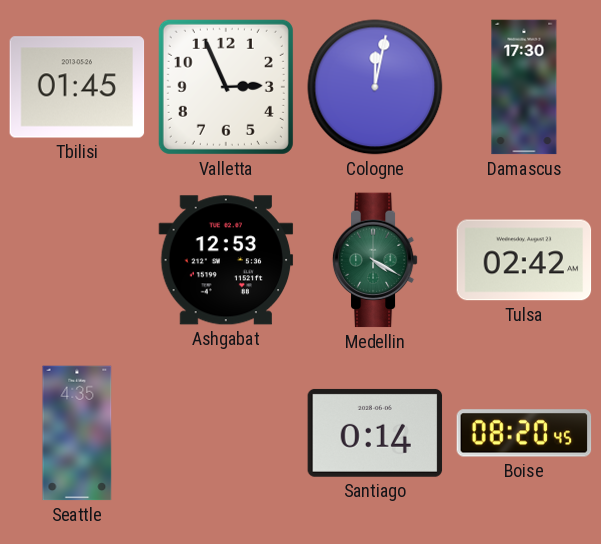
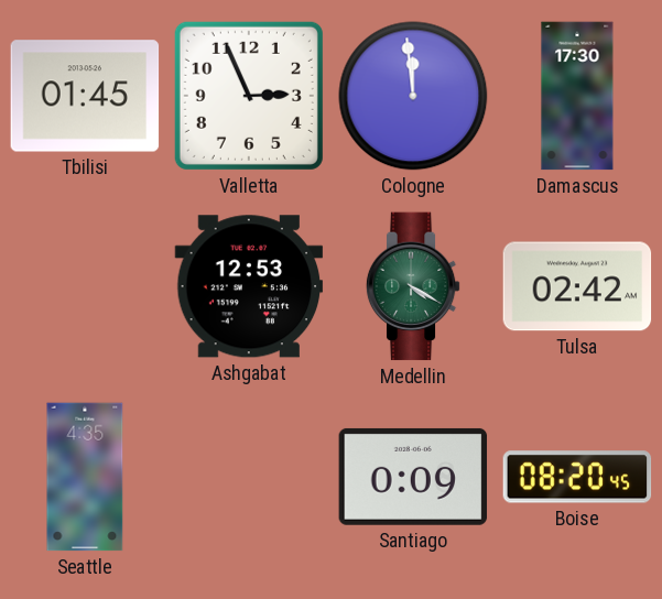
Cologne: 12:02 -> 11:59
Santiago: 0:14 -> 0:09
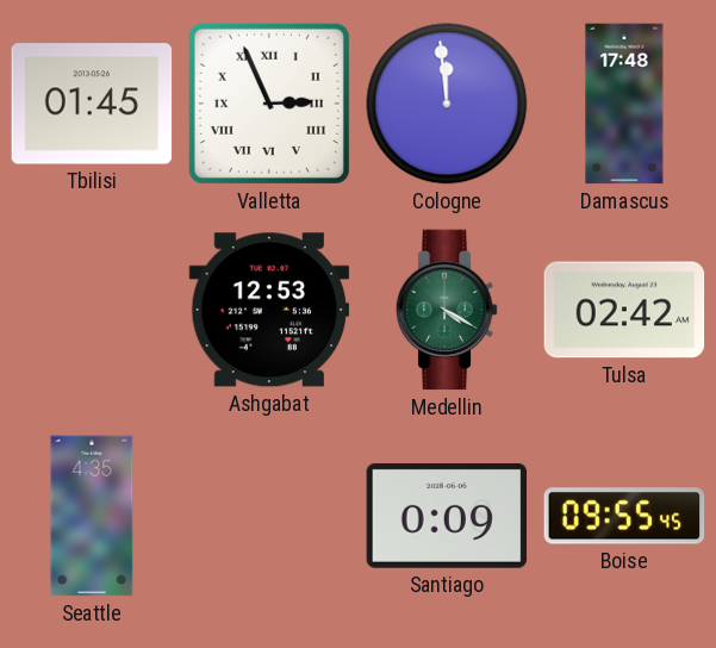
Valletta numerals: Arabic -> Roman
Damascus: 17:30 -> 17:48
Boise: 08:20 -> 09:55
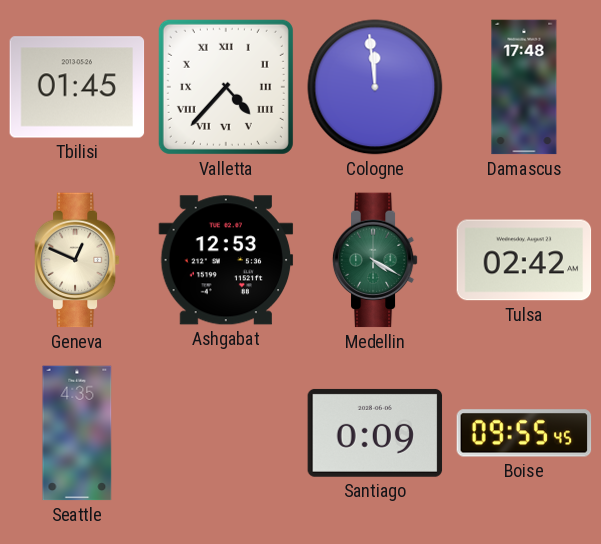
Valletta: 2:56 -> 4:37
Geneva: none -> 12:49
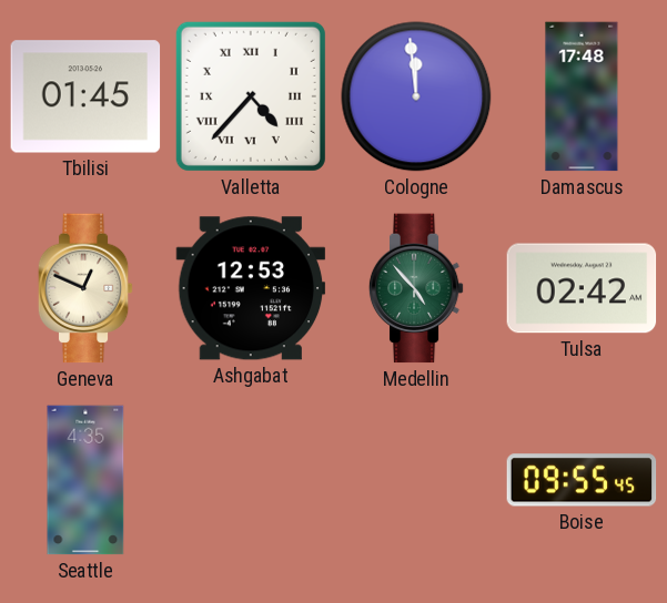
Medellin: 4:20 -> 4:53
Santiago: 0:09 -> none
